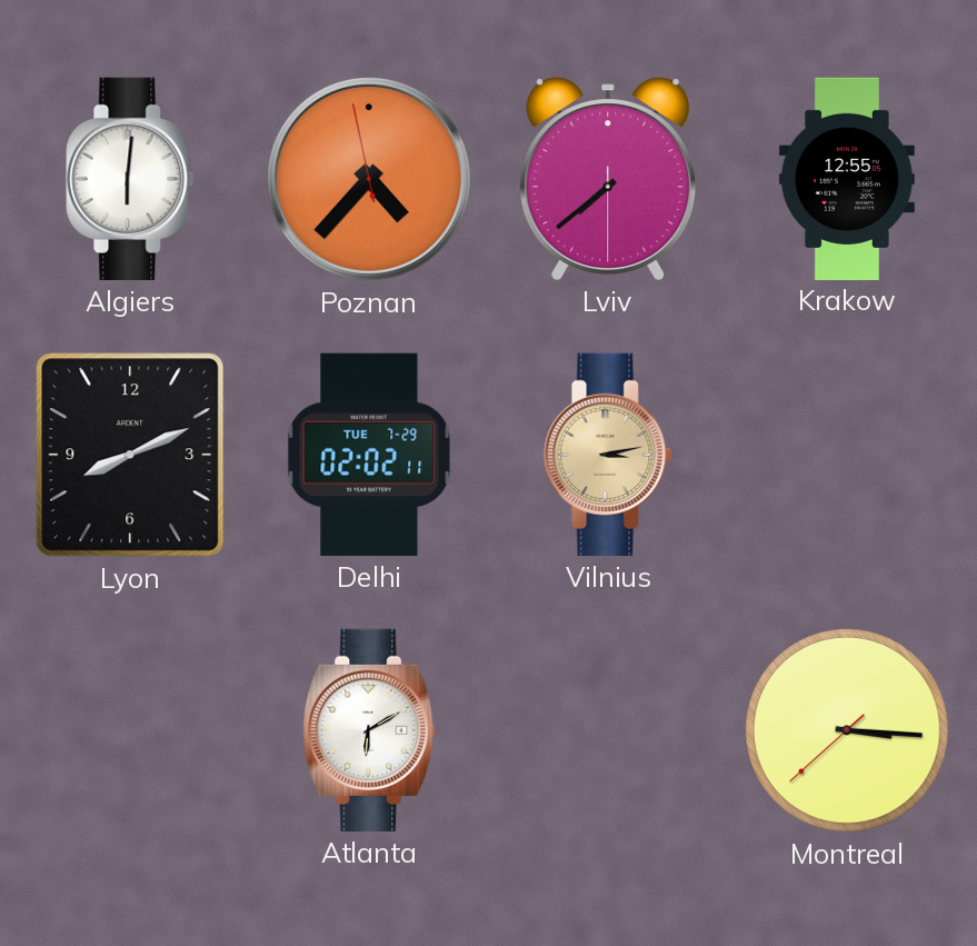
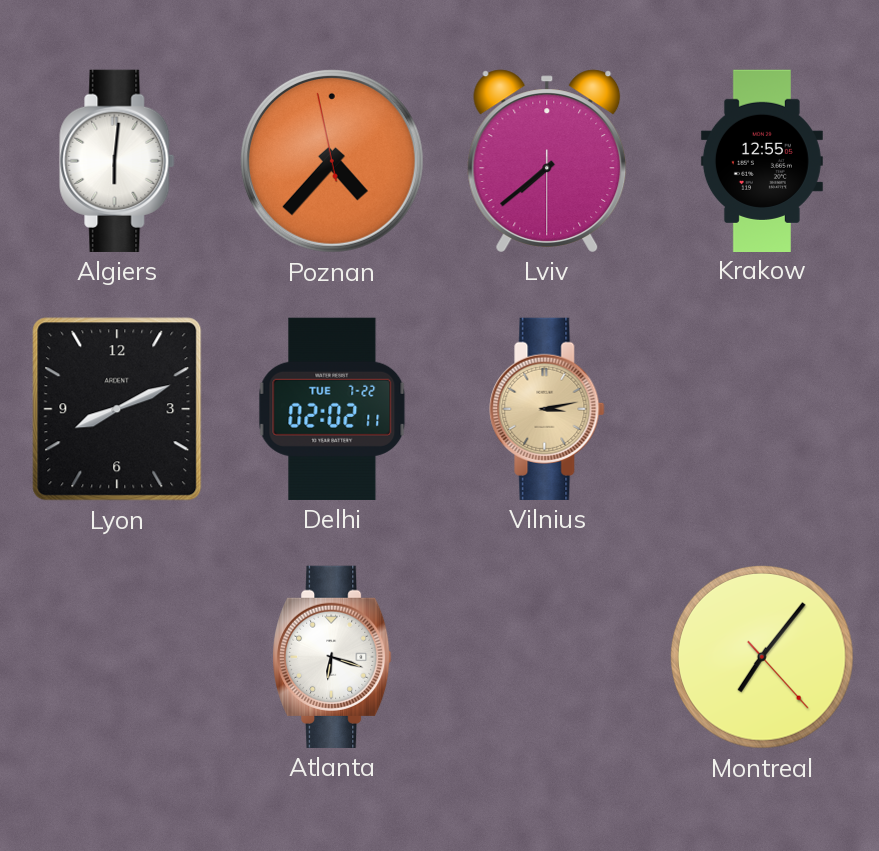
Delhi date: TUE 7-29 -> TUE 7-22
Atlanta: 6:10 -> 6:18
Montreal: 3:15 -> 7:06
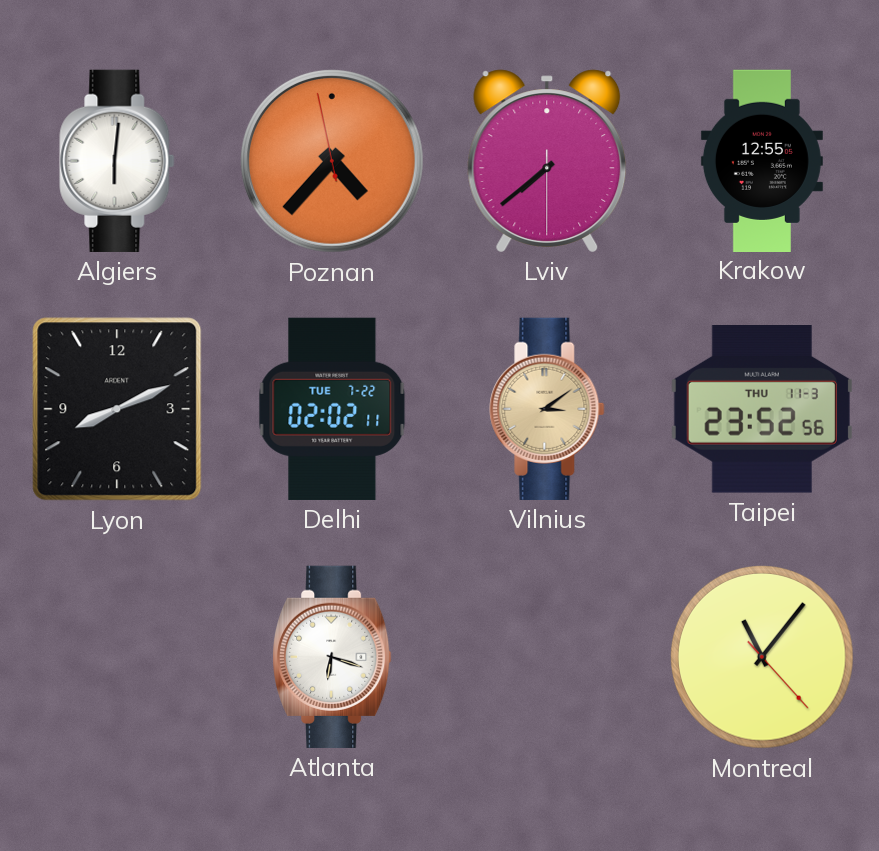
Vilnius: 3:13 -> 3:09
Taipei: none -> 23:52
Montreal: 7:06 -> 11:06
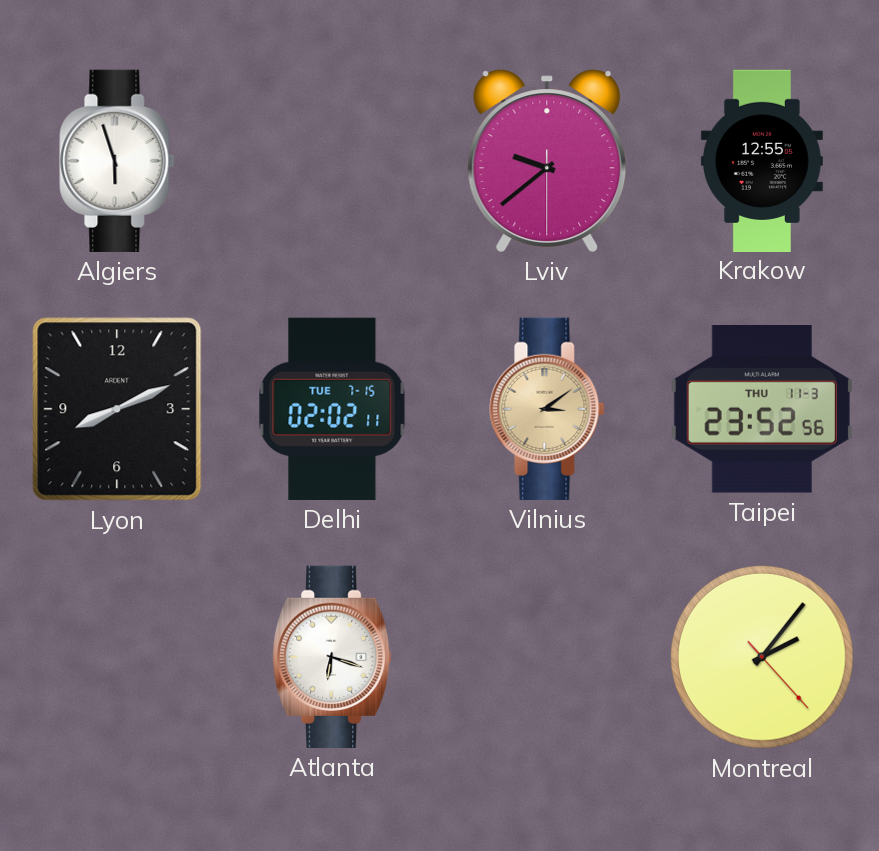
Algiers: 6:01 -> 5:57
Poznan: 4:36 -> none
Lviv: 7:38 -> 9:38
Delhi date: TUE 7-22 -> TUE 7-15
Montreal: 11:06 -> 2:06
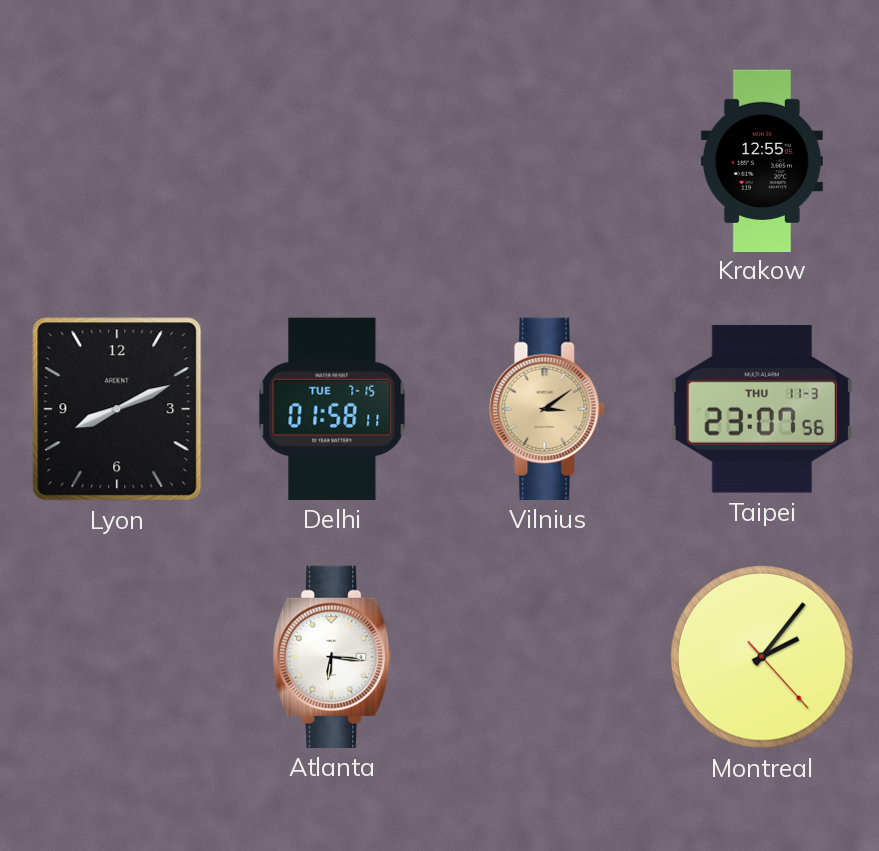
Algiers: 5:57 -> none
Lviv: 9:38 -> none
Delhi: 02:02 -> 01:58
Taipei: 23:52 -> 23:07
Atlanta: 6:18 -> 6:16
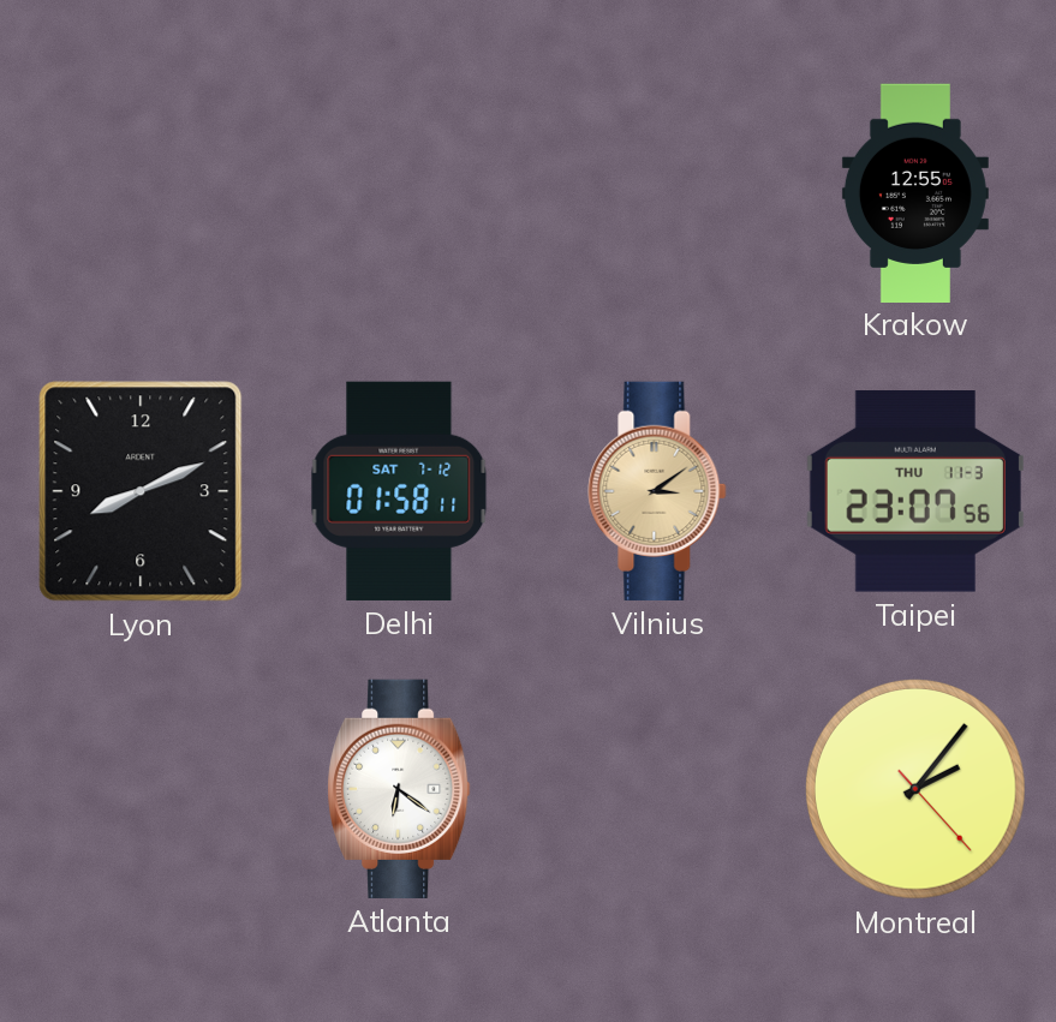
Delhi date: TUE 7-15 -> SAT 7-12
Atlanta: 6:16 -> 6:21
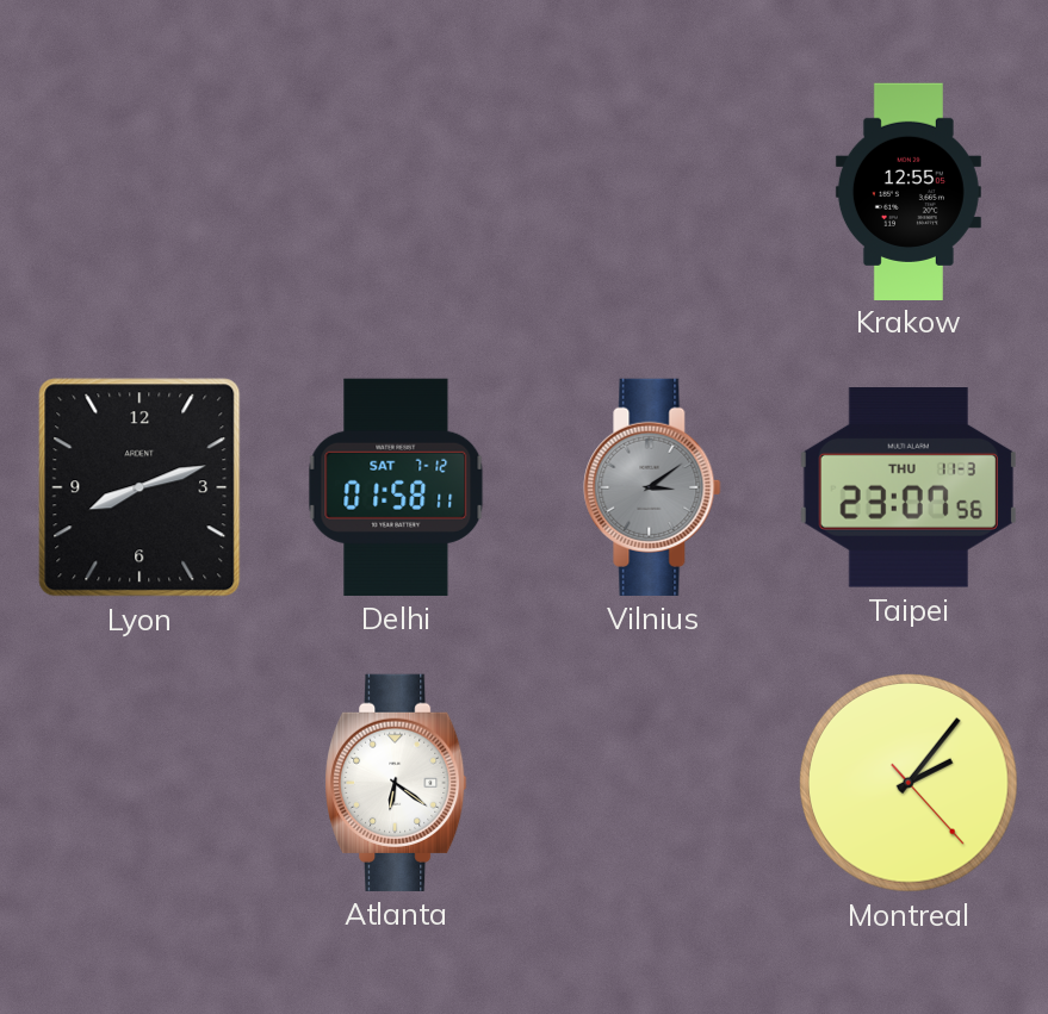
Lyon: 8:11 -> 8:12
Vilnius dial: champagne -> grey
